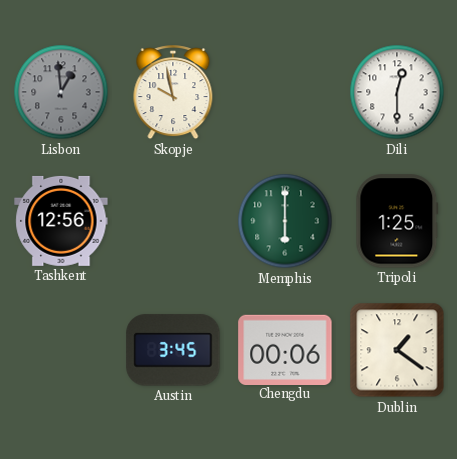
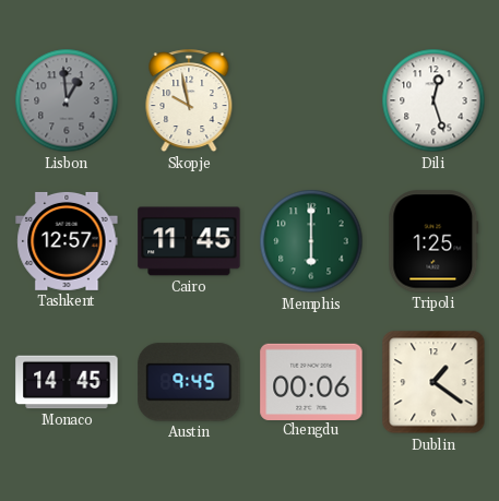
Dili: 12:30 -> 12:27
Tashkent: 12:56 -> 12:57
Cairo: none -> 11:45
Monaco: none -> 14:45
Austin: 3:45 -> 9:45
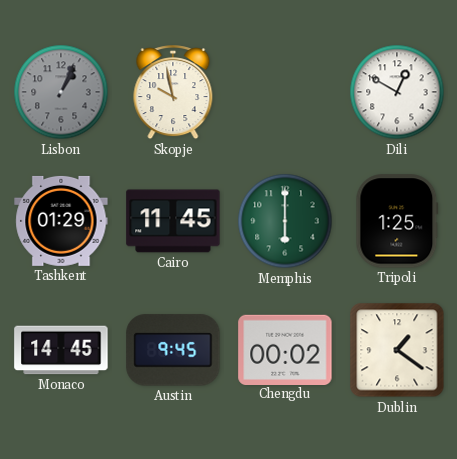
Lisbon: 12:59 -> 1:04
Dili: 12:27 -> 12:50
Tashkent: 12:57 -> 01:29
Chengdu: 00:06 -> 00:02
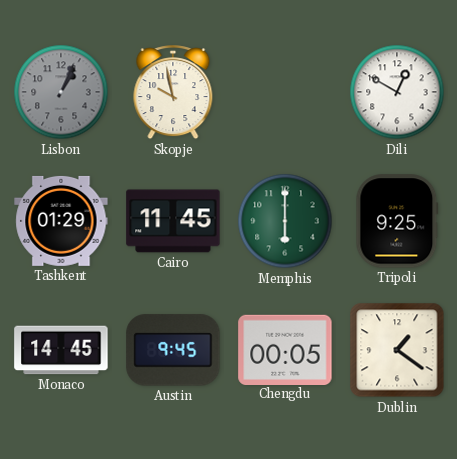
Tripoli: 1:25 -> 9:25
Chengdu: 00:02 -> 00:05
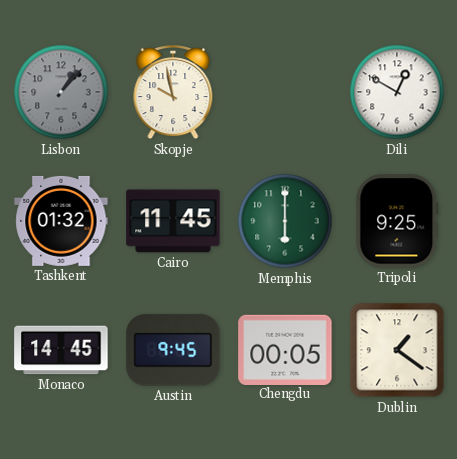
Lisbon: 1:04 -> 1:07
Tashkent: 01:29 -> 01:32
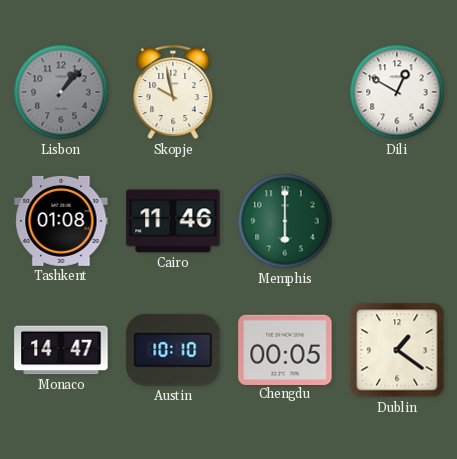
Tashkent: 01:32 -> 01:08
Cairo: 11:45 -> 11:46
Tripoli: 9:25 -> none
Monaco: 14:45 -> 14:47
Austin: 9:45 -> 10:10
